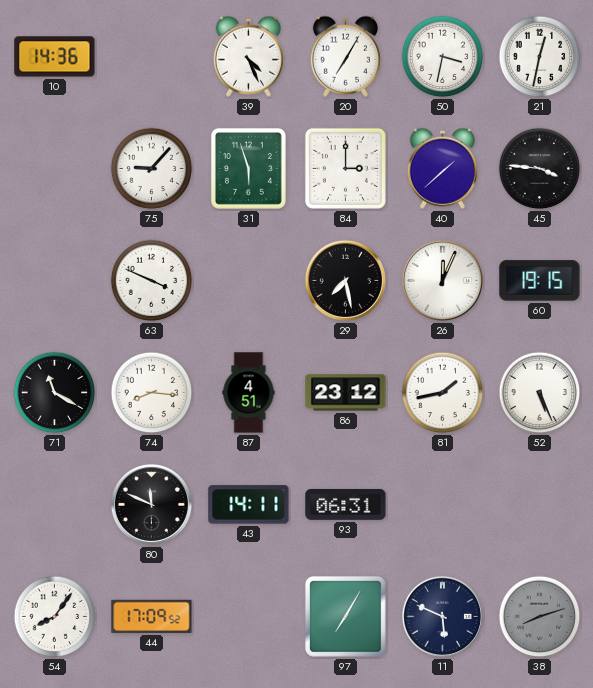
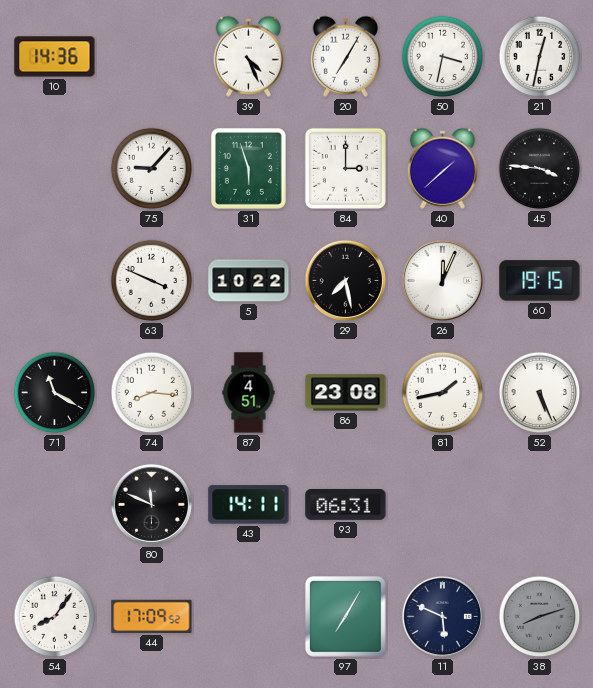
5: none -> 10:22
86: 23:12 -> 23:08
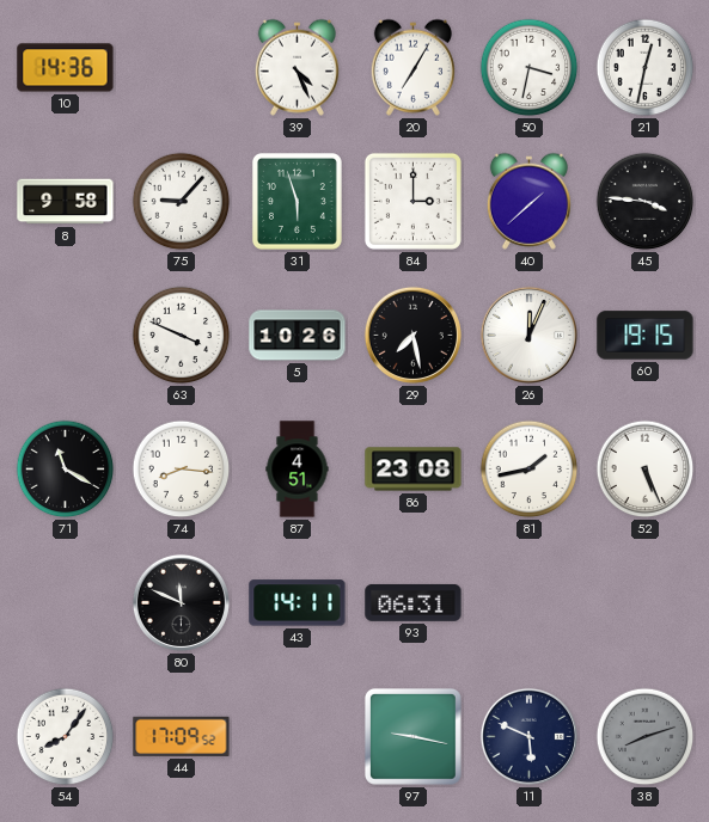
8: none -> 9:58
5: 10:22 -> 10:26
97: 7:05 -> 9:17
